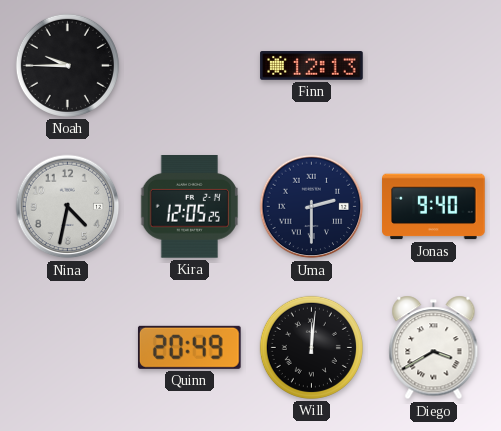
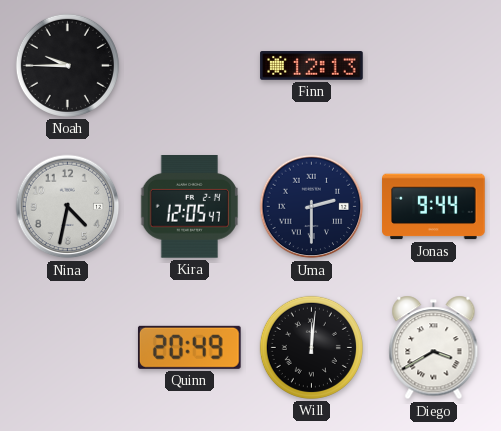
Kira: 12:05:25 -> 12:05:47
Jonas: 9:40 -> 9:44
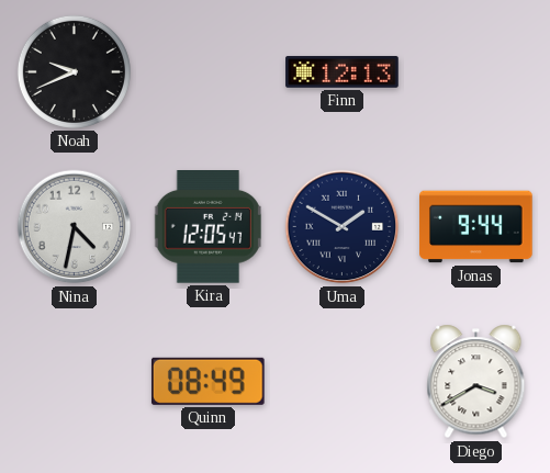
Noah: 9:45 -> 9:41
Uma: 2:30 -> 1:50
Quinn: 20:49 -> 08:49
Will: 12:01 -> none
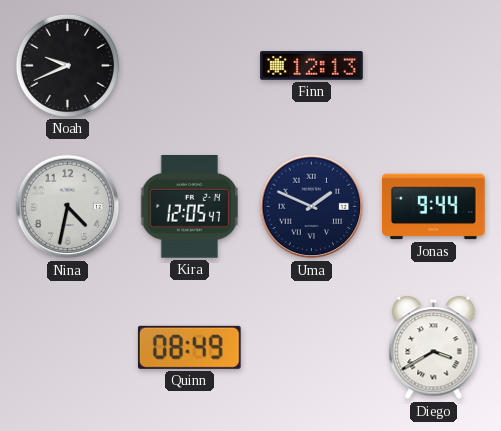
Uma: 1:50 -> 1:49
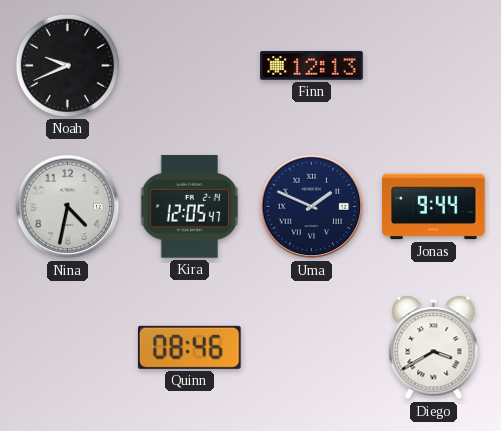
Quinn: 08:49 -> 08:46
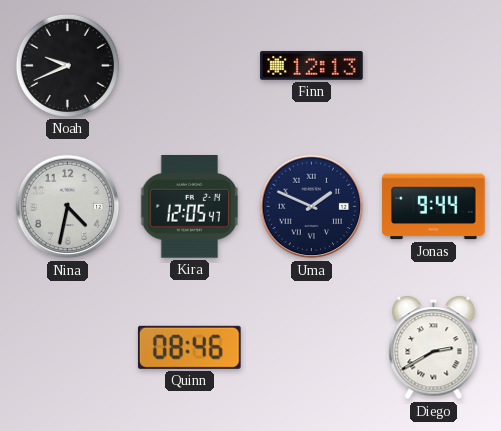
Diego: 3:40 -> 2:40
